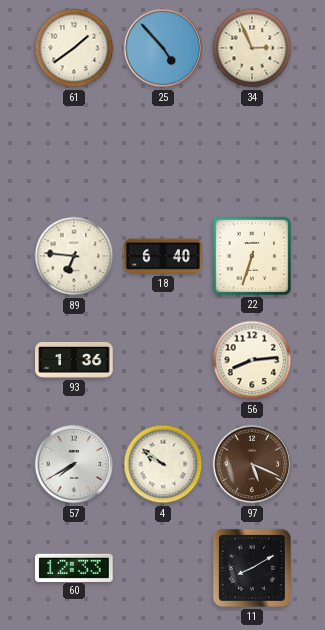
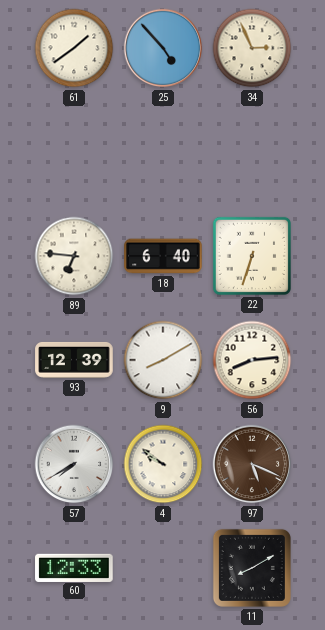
93: 1:36 -> 12:39
9: none -> 8:10
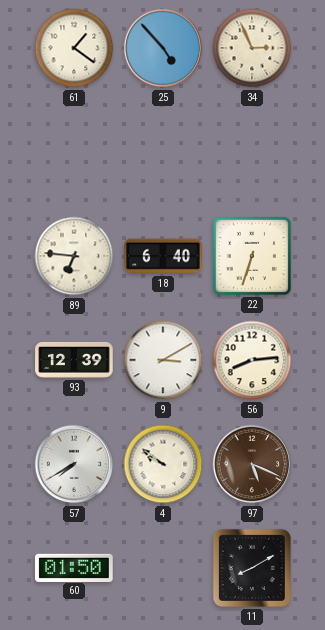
61: 1:39 -> 1:21
9: 8:10 -> 3:10
60: 12:33 -> 01:50
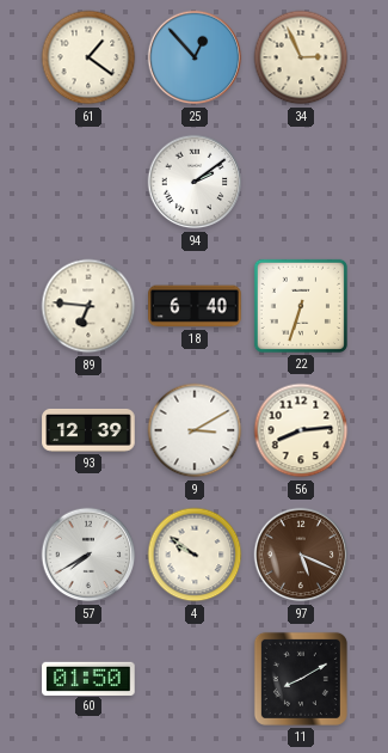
25: 4:53 -> 12:53
94: none -> 2:09
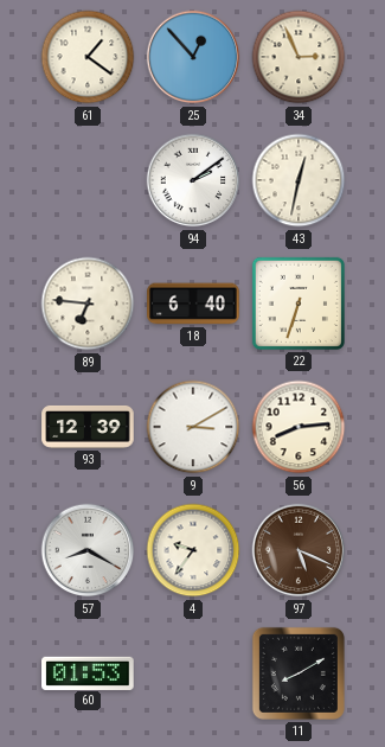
43: none -> 12:32
57: 7:40 -> 8:20
4: 9:51 -> 9:36
60: 01:50 -> 01:53
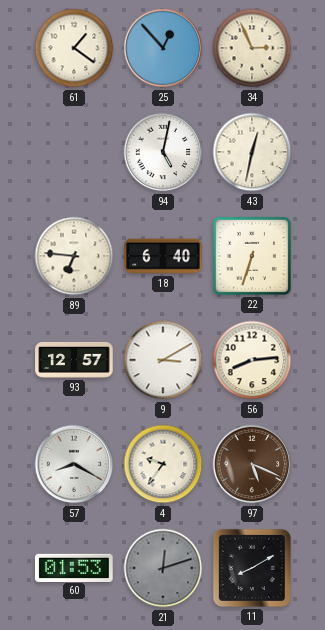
94: 2:09 -> 5:02
93: 12:39 -> 12:57
21: none -> 12:12
